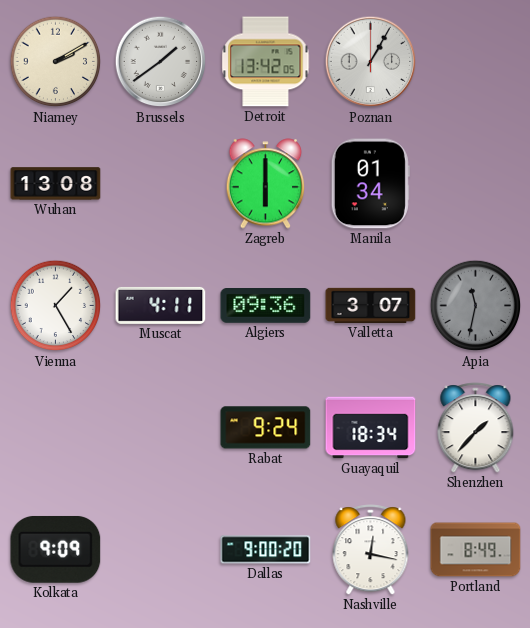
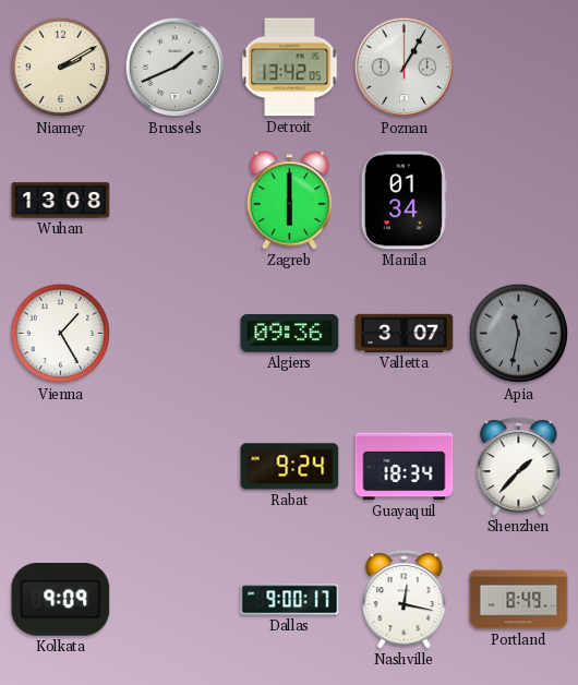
Brussels: 1:39 -> 1:41
Muscat: 4:11 -> none
Dallas: 9:00:20 -> 9:00:17
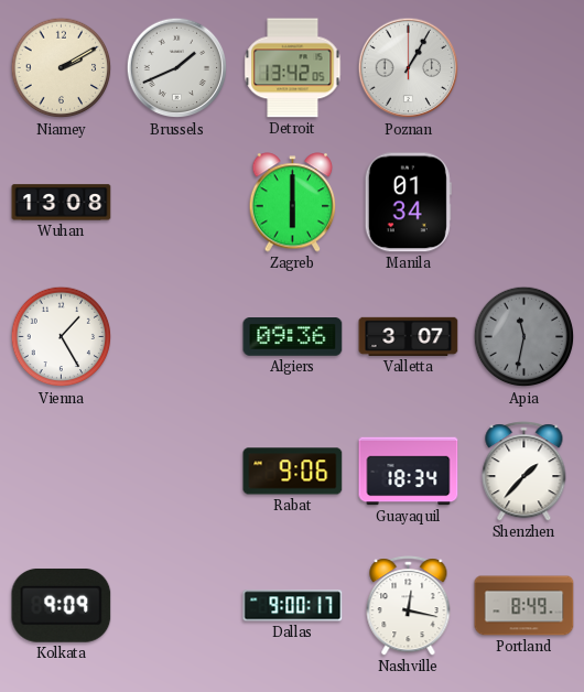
Rabat: 9:24 -> 9:06
